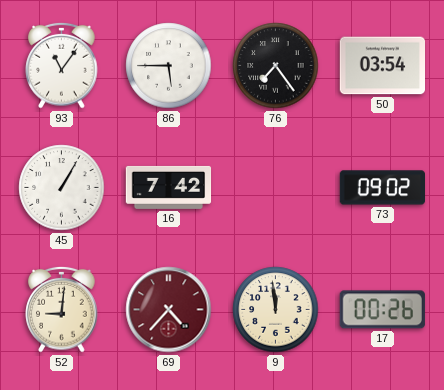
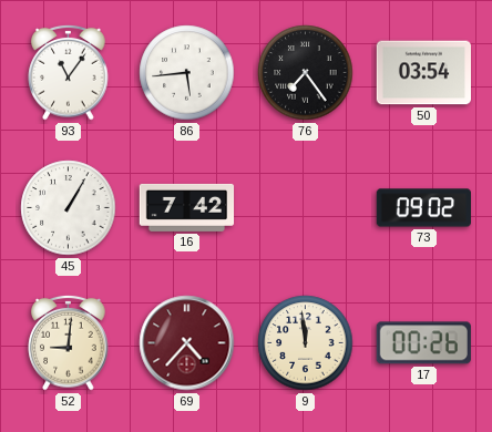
86: 5:45 -> 5:44
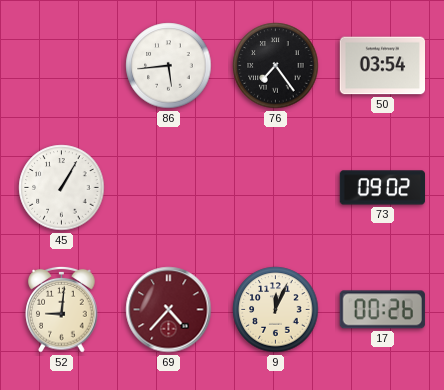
93: 11:06 -> none
16: 7:42 -> none
9: 11:59 -> 12:04
